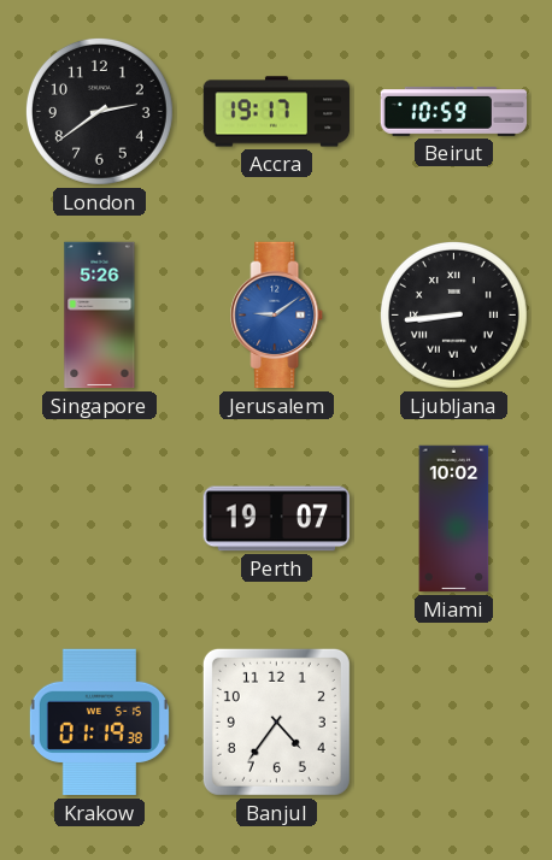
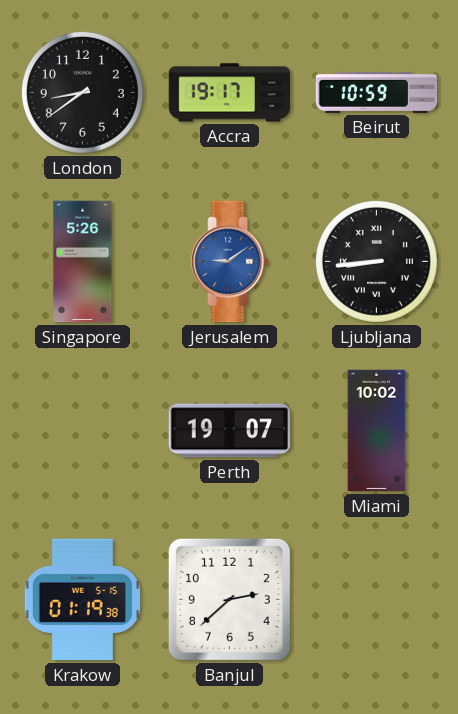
London: 2:39 -> 8:39
Banjul: 4:36 -> 2:38
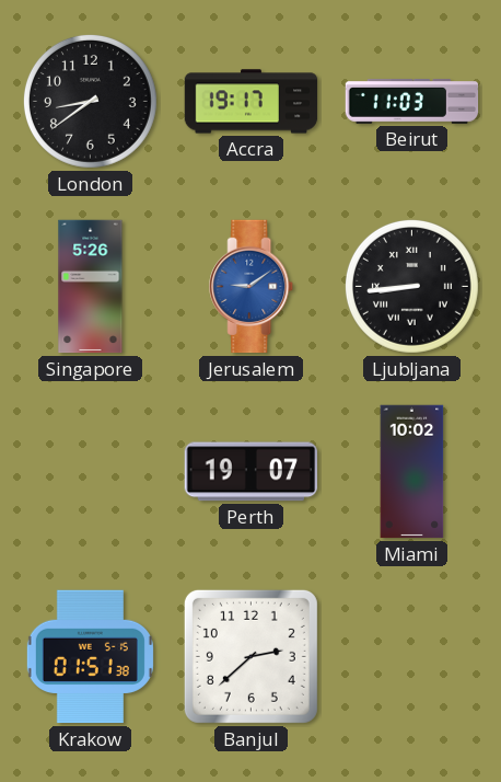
Beirut: 10:59 -> 11:03
Krakow: 01:19 -> 01:51
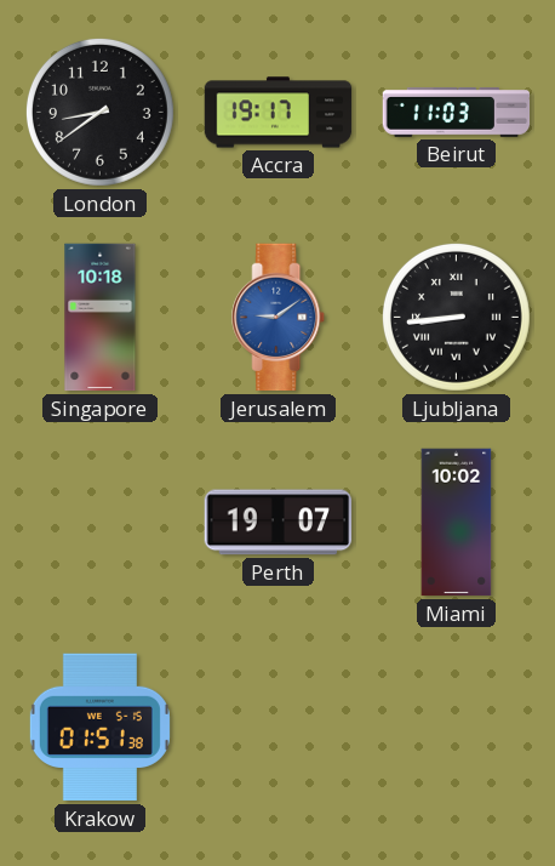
Singapore: 5:26 -> 10:18
Banjul: 2:38 -> none
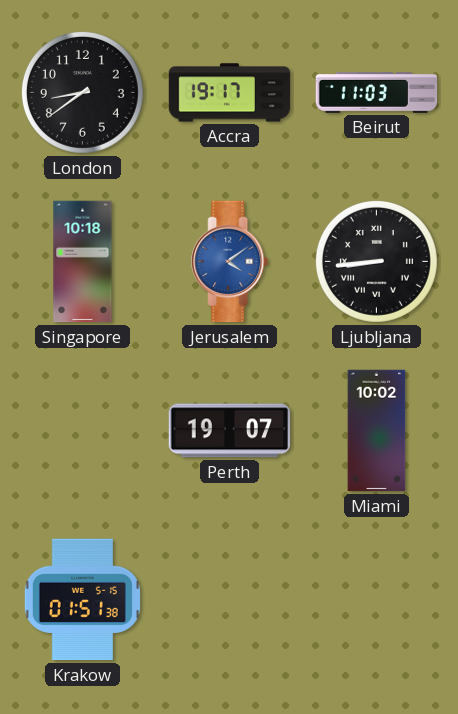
Jerusalem: 9:09 -> 4:09
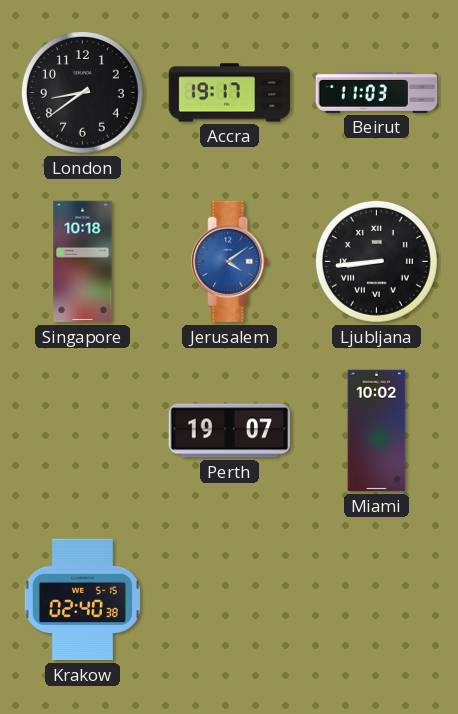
Krakow: 01:51 -> 02:40
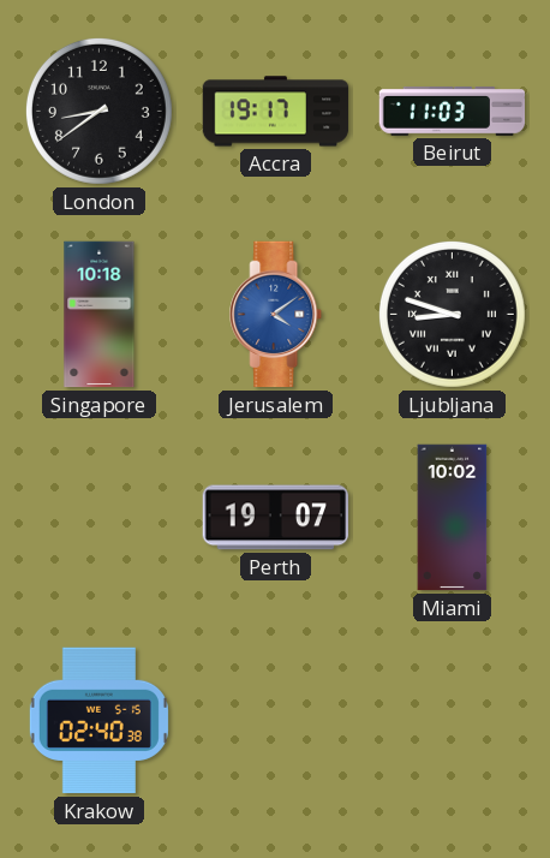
Ljubljana: 8:44 -> 8:48
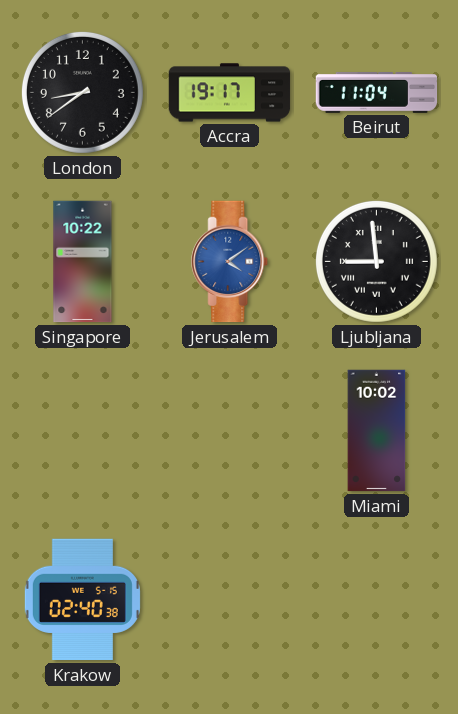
Beirut: 11:03 -> 11:04
Singapore: 10:18 -> 10:22
Ljubljana: 8:48 -> 8:59
Perth: 19:07 -> none
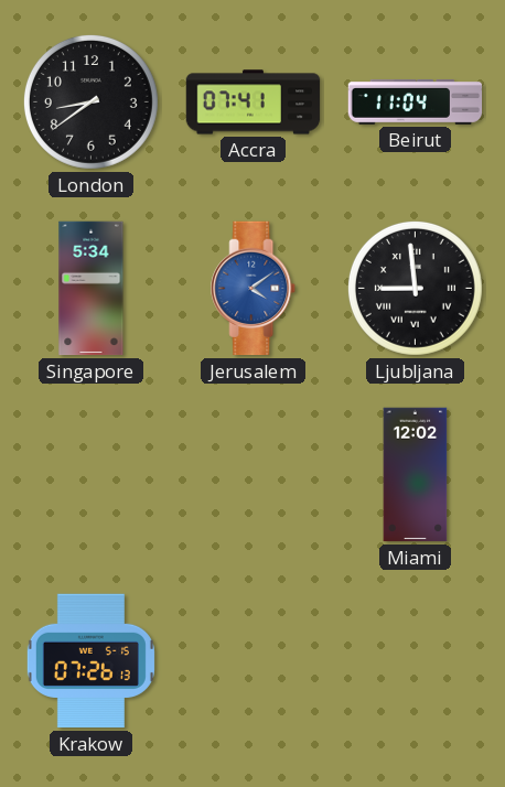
Accra: 19:17 -> 07:41
Singapore: 10:22 -> 5:34
Miami: 10:02 -> 12:02
Krakow: 02:40 -> 07:26
